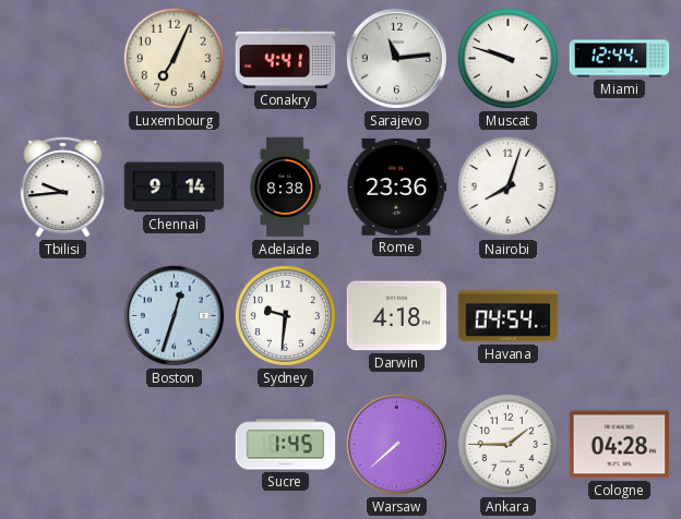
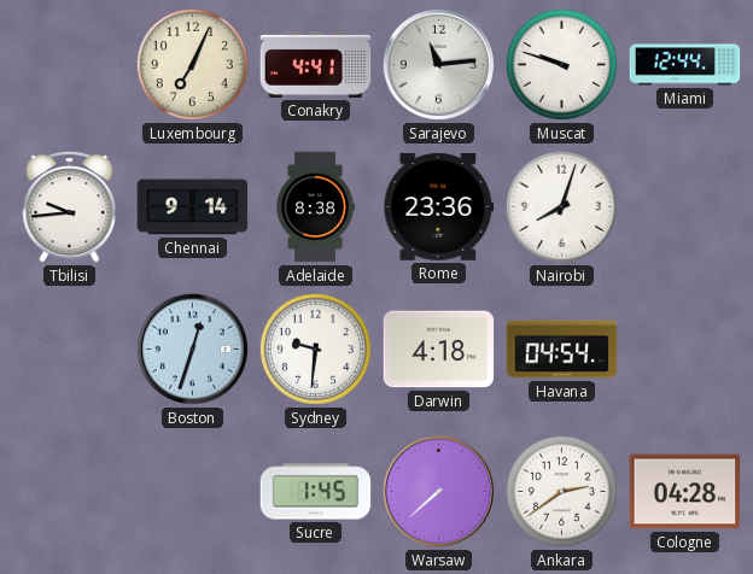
Ankara: 1:45 -> 2:39
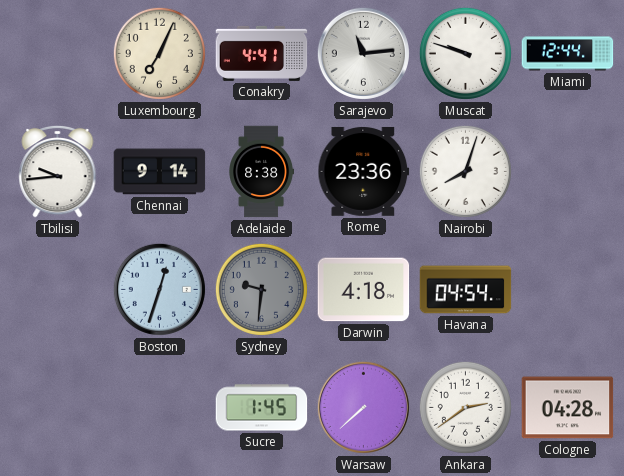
Sydney dial: white -> grey
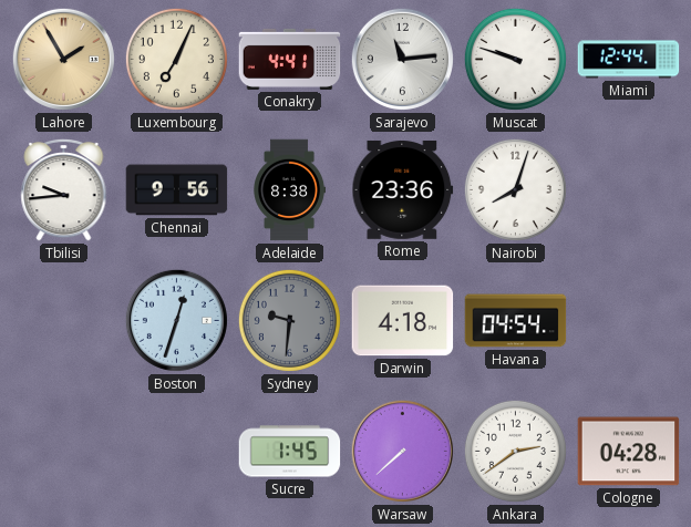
Lahore: none -> 1:55
Chennai: 9:14 -> 9:56
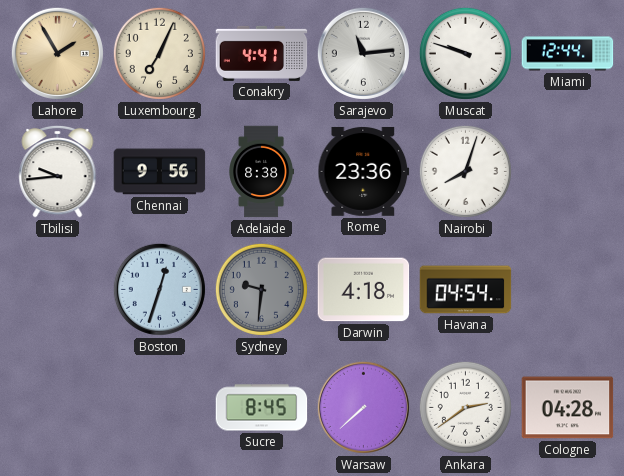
Sucre: 1:45 -> 8:45
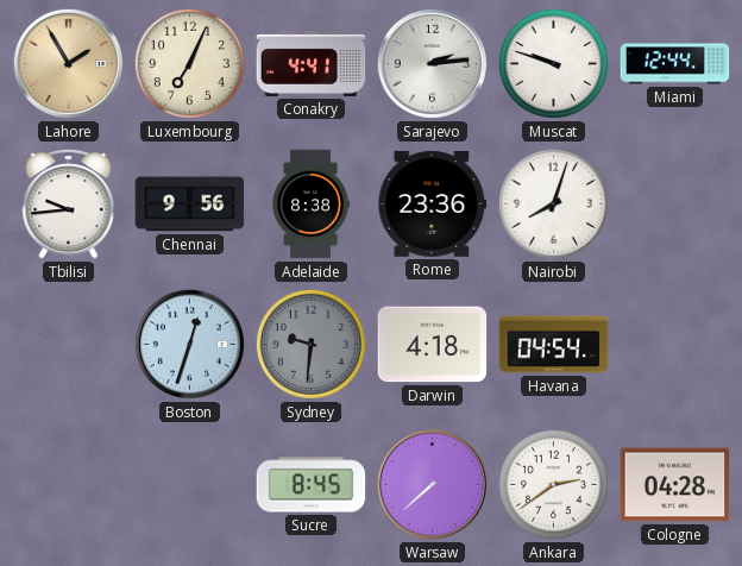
Sarajevo: 11:14 -> 2:14
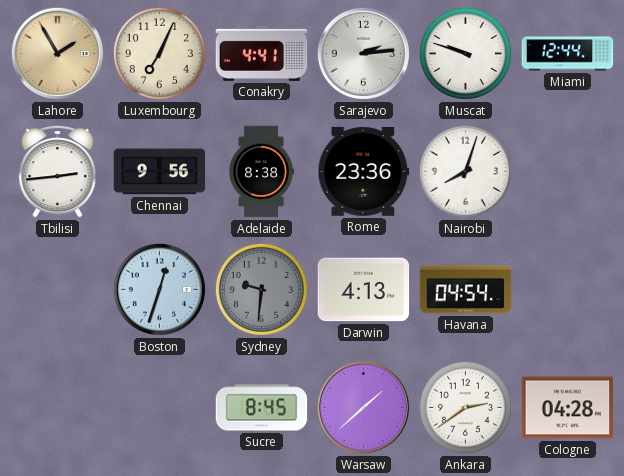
Tbilisi: 9:44 -> 2:44
Darwin: 4:18 -> 4:13
Warsaw: 7:38 -> 1:38
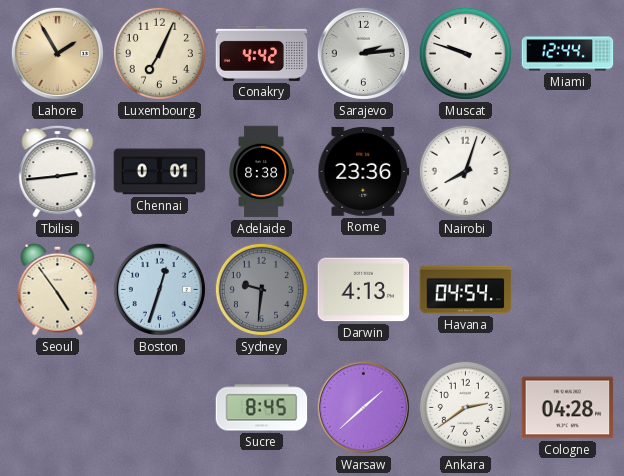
Conakry: 4:41 -> 4:42
Chennai: 9:56 -> 0:01
Seoul: none -> 4:54
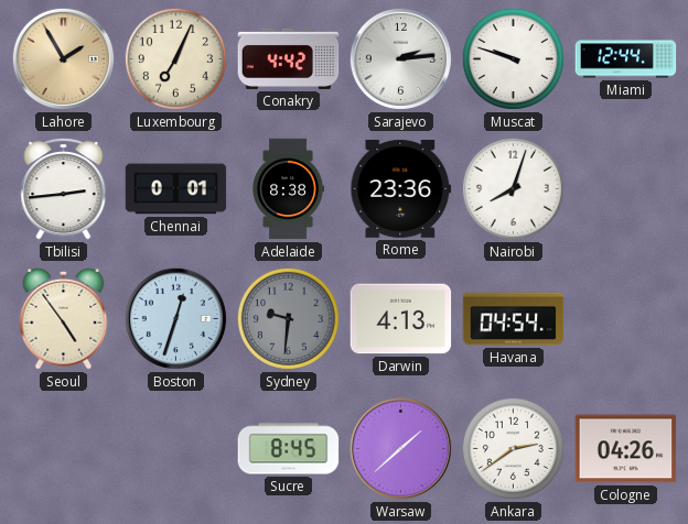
Cologne: 04:28 -> 04:26
